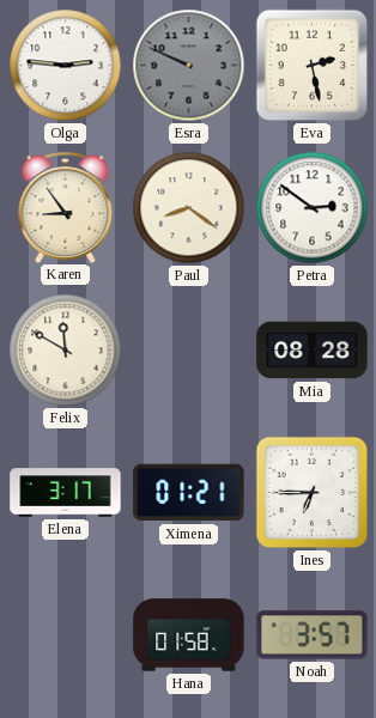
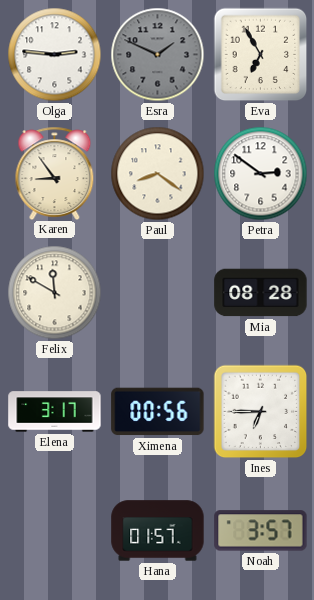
Esra: 9:49 -> 1:49
Eva: 2:28 -> 6:55
Ximena: 01:21 -> 00:56
Hana: 01:58 -> 01:57
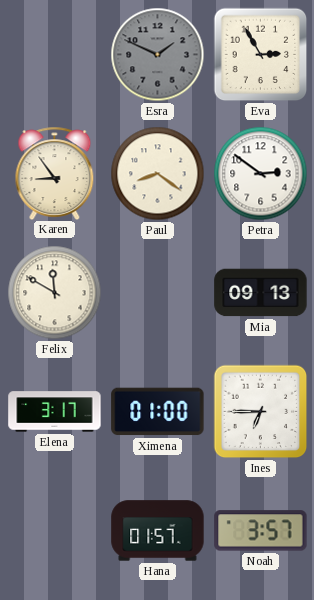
Olga: 2:46 -> none
Eva: 6:55 -> 2:55
Mia: 08:28 -> 09:13
Ximena: 00:56 -> 01:00
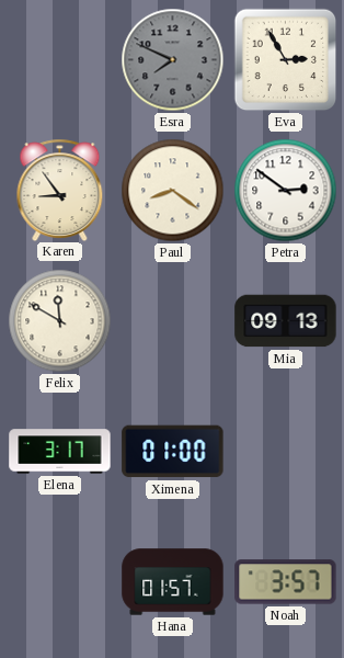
Esra: 1:49 -> 7:49
Ines: 6:45 -> none
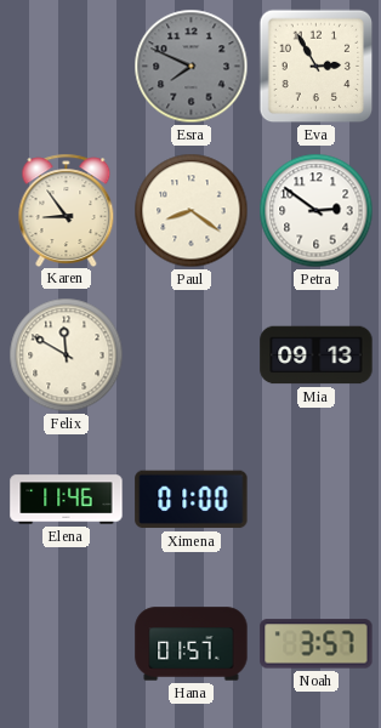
Elena: 3:17 -> 11:46
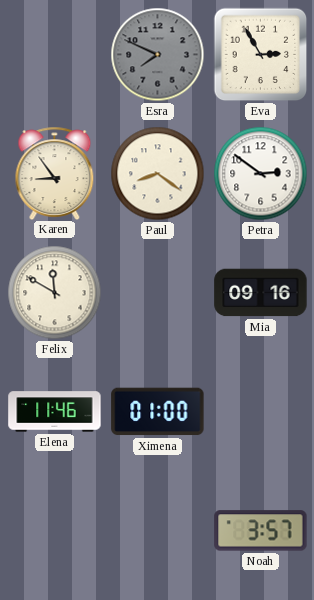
Mia: 09:13 -> 09:16
Hana: 01:57 -> none
